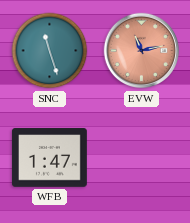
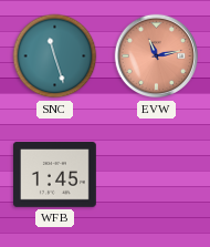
WFB: 1:47 -> 1:45
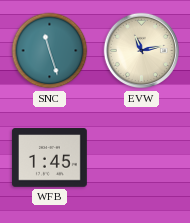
EVW dial: salmon -> cream
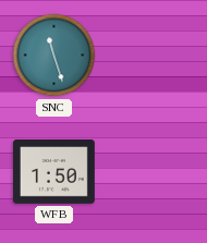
EVW: 11:13 -> none
WFB: 1:45 -> 1:50
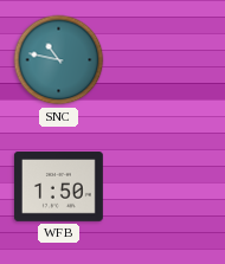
SNC: 11:27 -> 10:47
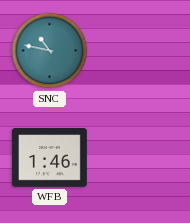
WFB: 1:50 -> 1:46
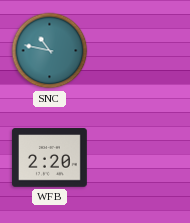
WFB: 1:46 -> 2:20
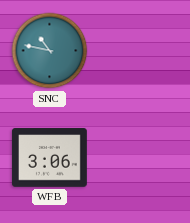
WFB: 2:20 -> 3:06
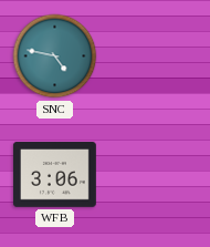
SNC: 10:47 -> 4:47
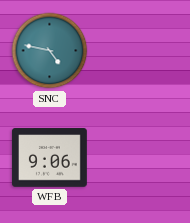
WFB: 3:06 -> 9:06
